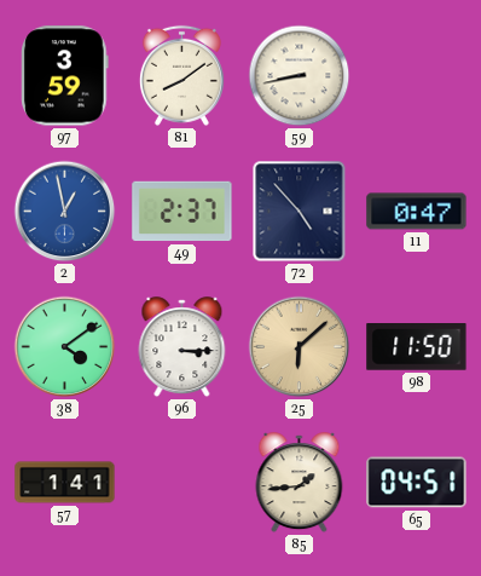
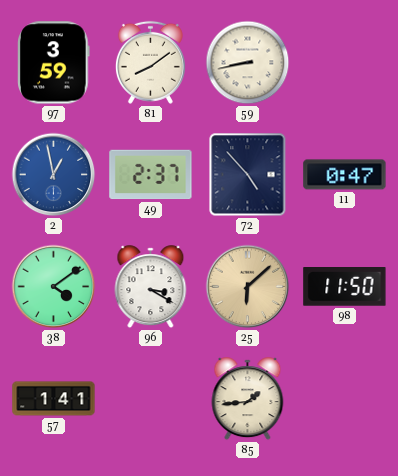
96: 3:15 -> 3:20
65: 04:51 -> none
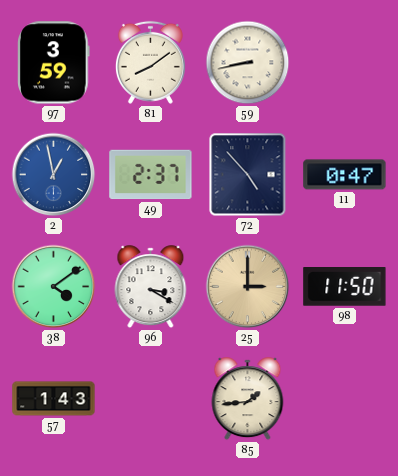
25: 6:08 -> 3:00
57: 1:41 -> 1:43
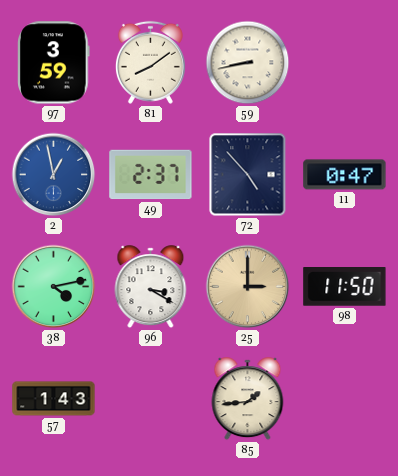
38: 4:09 -> 4:13
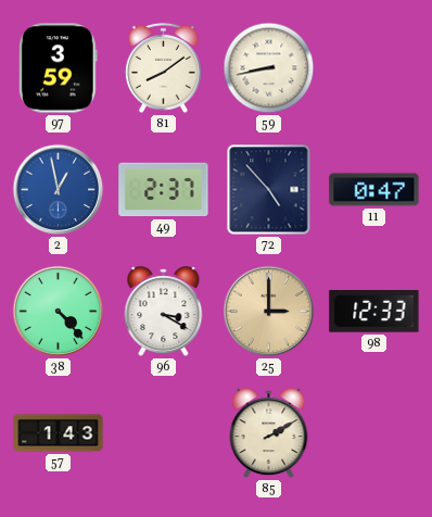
38: 4:13 -> 4:23
98: 11:50 -> 12:33
85: 1:44 -> 2:10
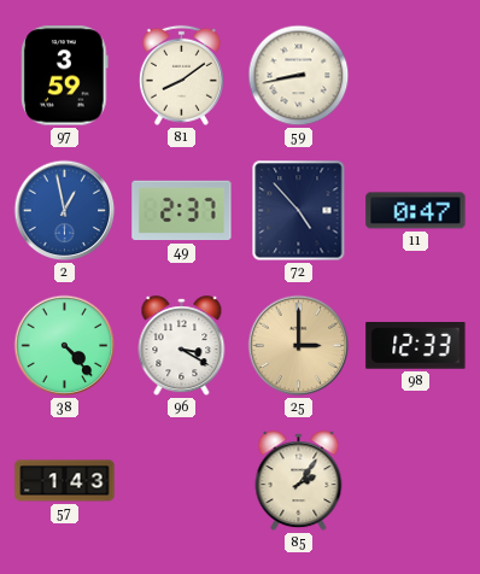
85: 2:10 -> 2:06
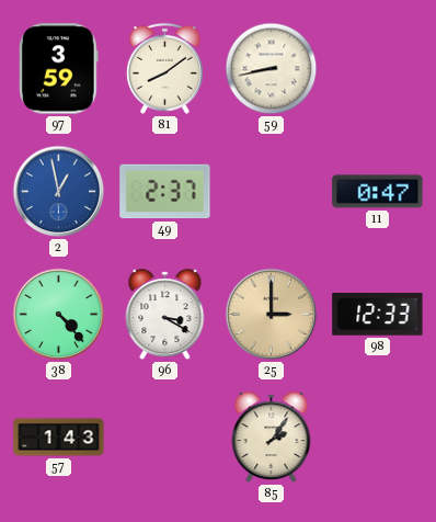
72: 4:53 -> none
